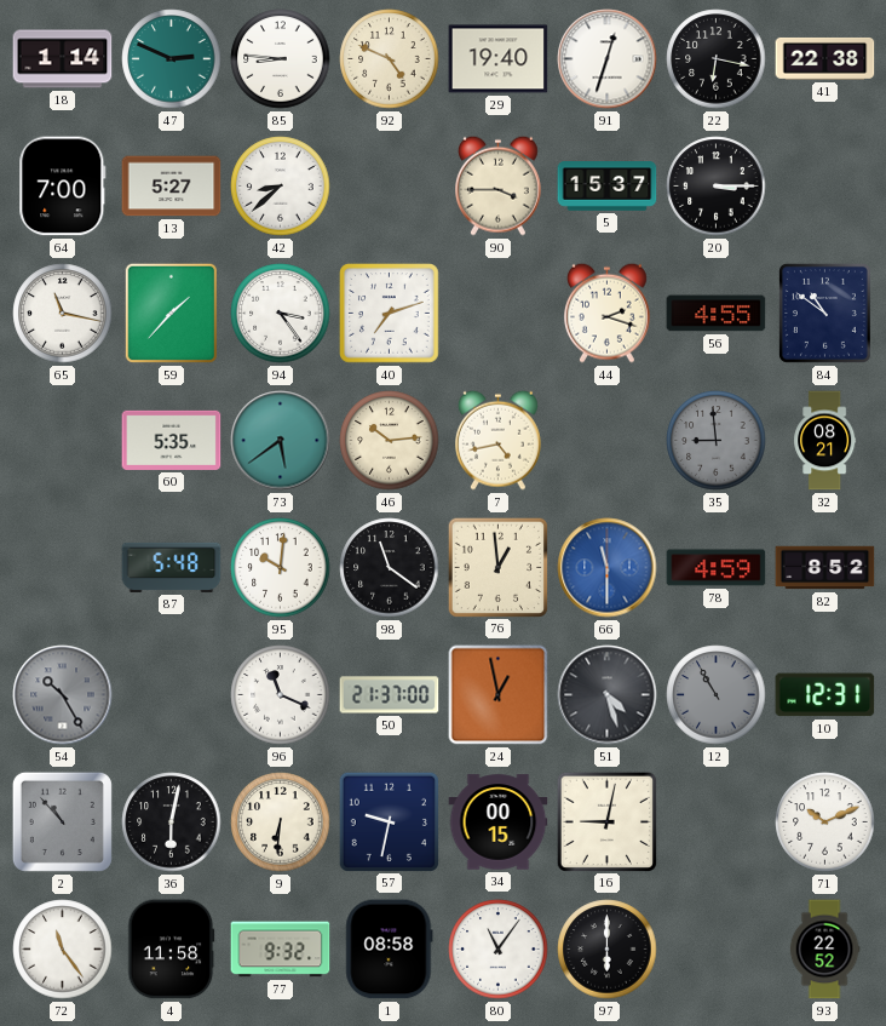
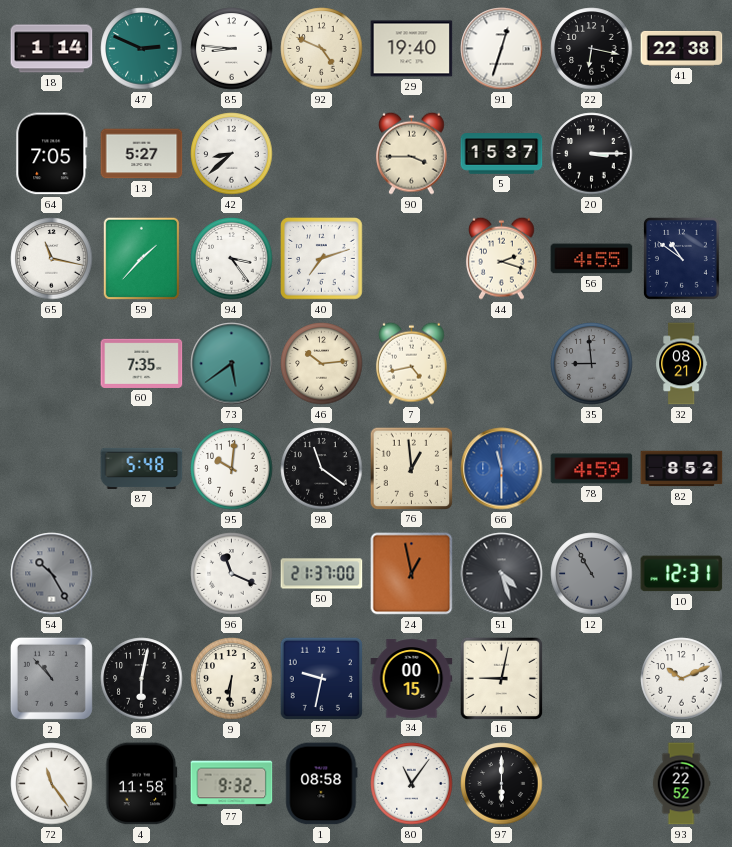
64: 7:00 -> 7:05
60: 5:35 -> 7:35
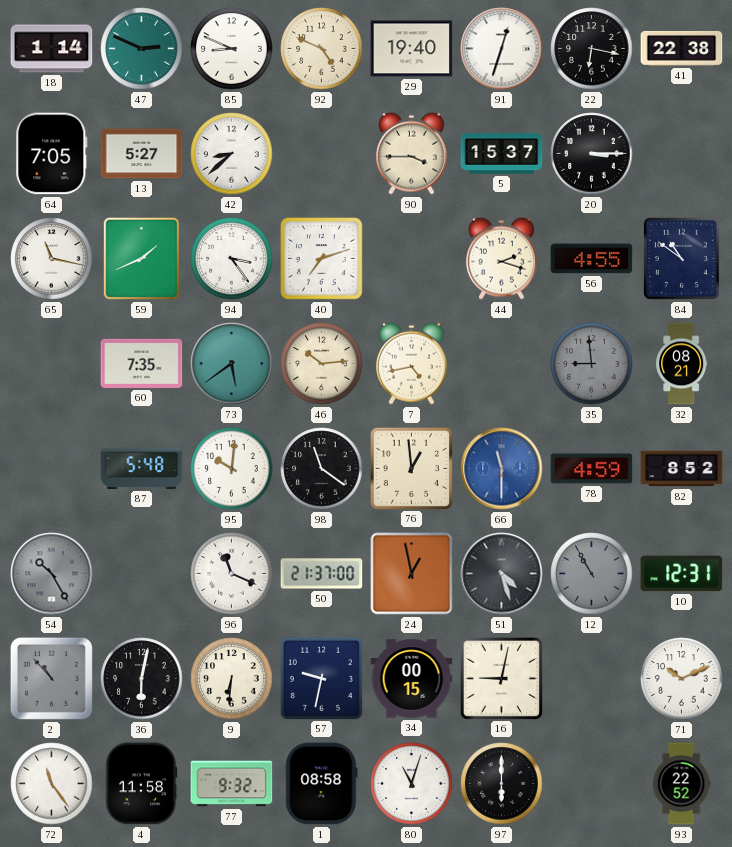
85: 8:46 -> 8:49
59: 1:37 -> 1:41
80: 11:06 -> 11:03
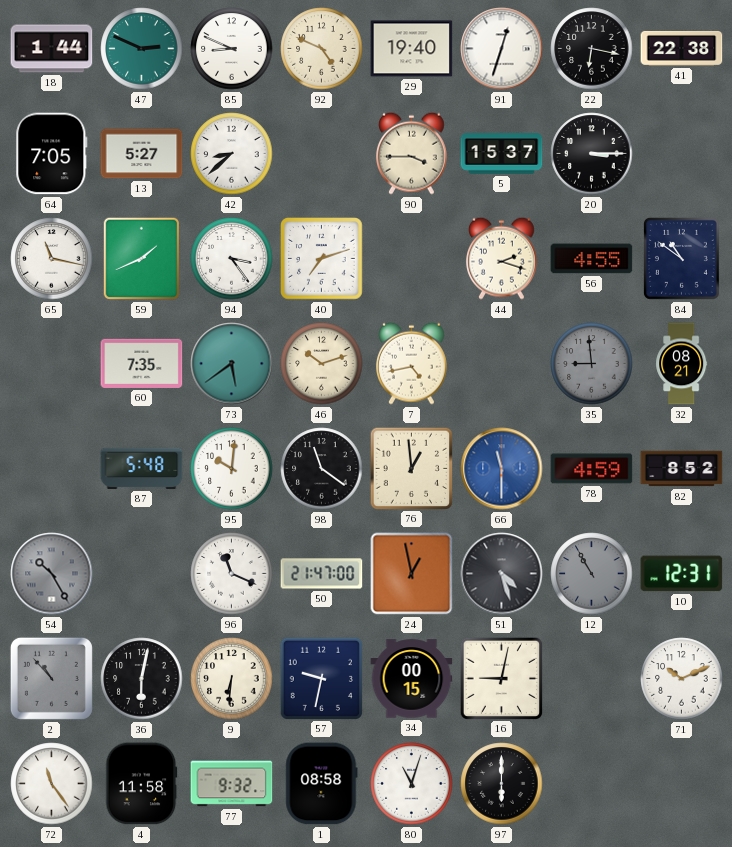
18: 1:14 -> 1:44
46: 10:14 -> 10:12
50: 21:37 -> 21:47
93: 22:52 -> none
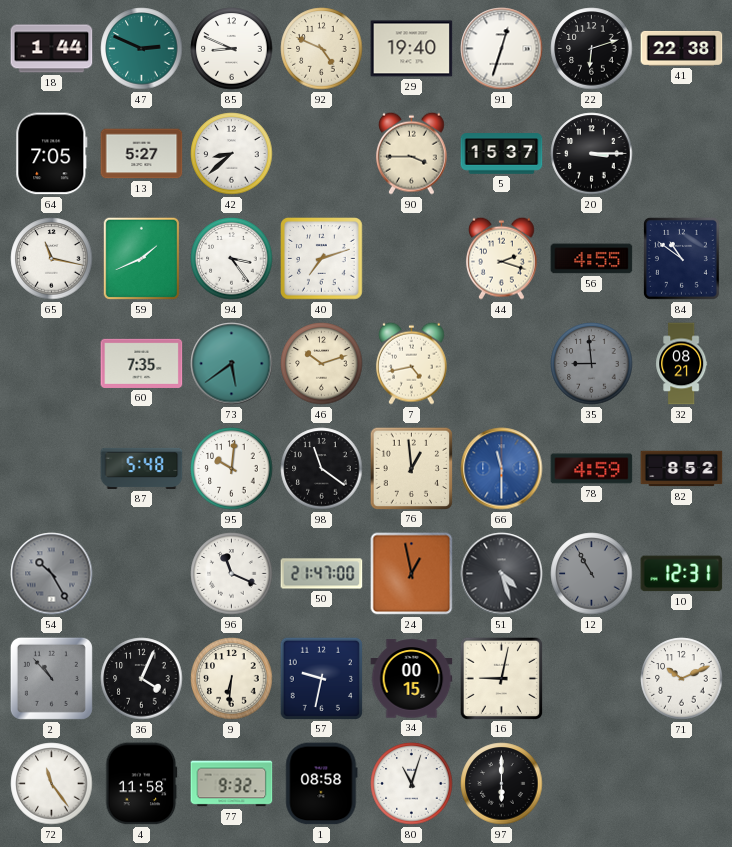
22: 6:17 -> 6:12
36: 6:02 -> 4:04
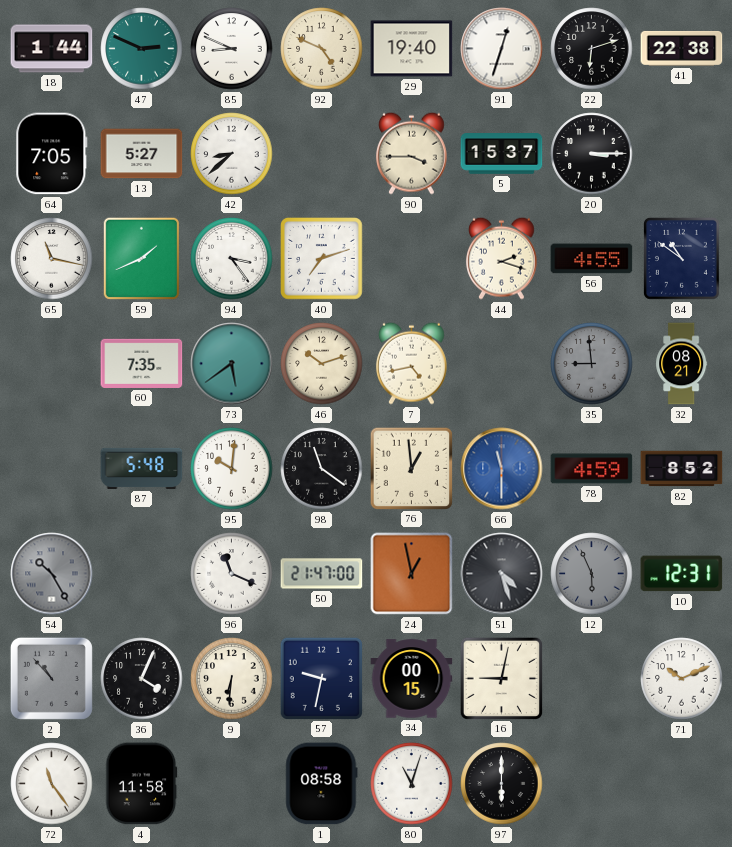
12: 10:55 -> 5:56
77: 9:32 -> none
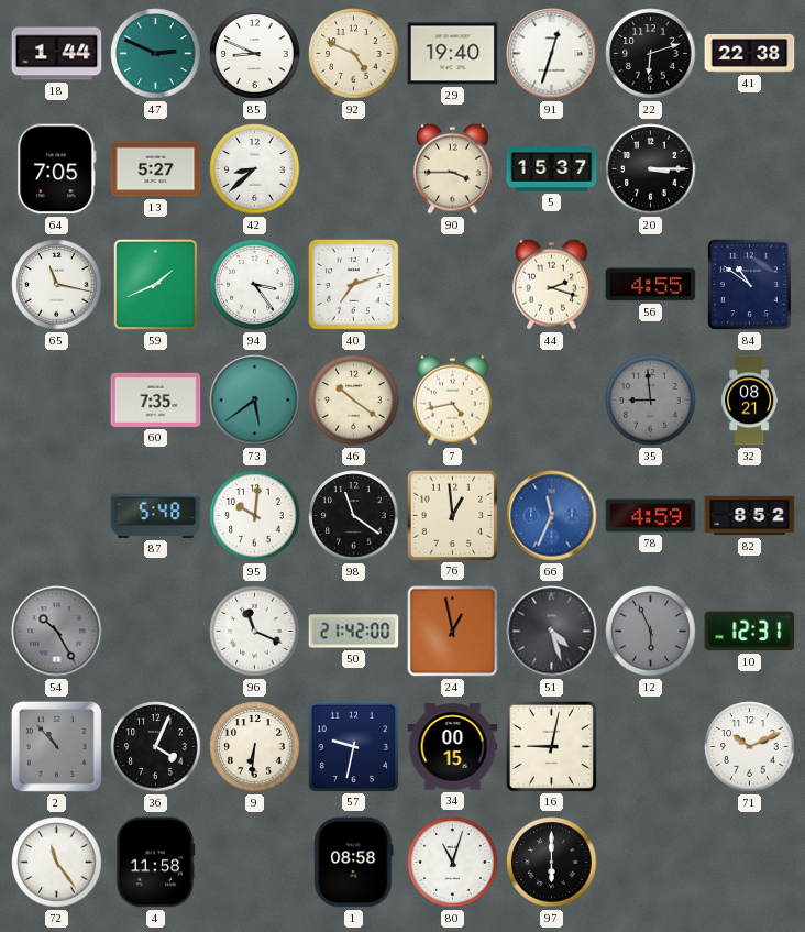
46: 10:12 -> 10:21
66: 11:30 -> 11:34
50: 21:47 -> 21:42
